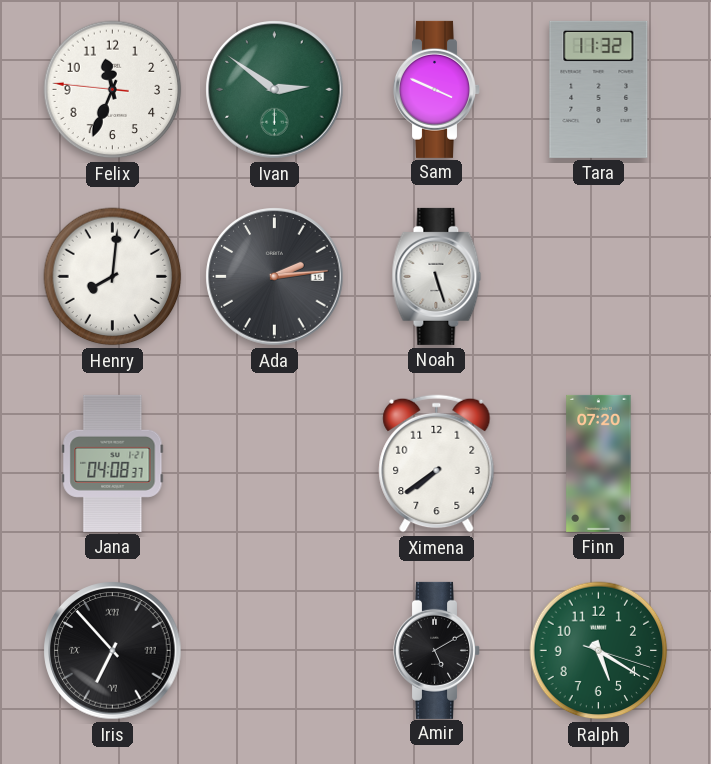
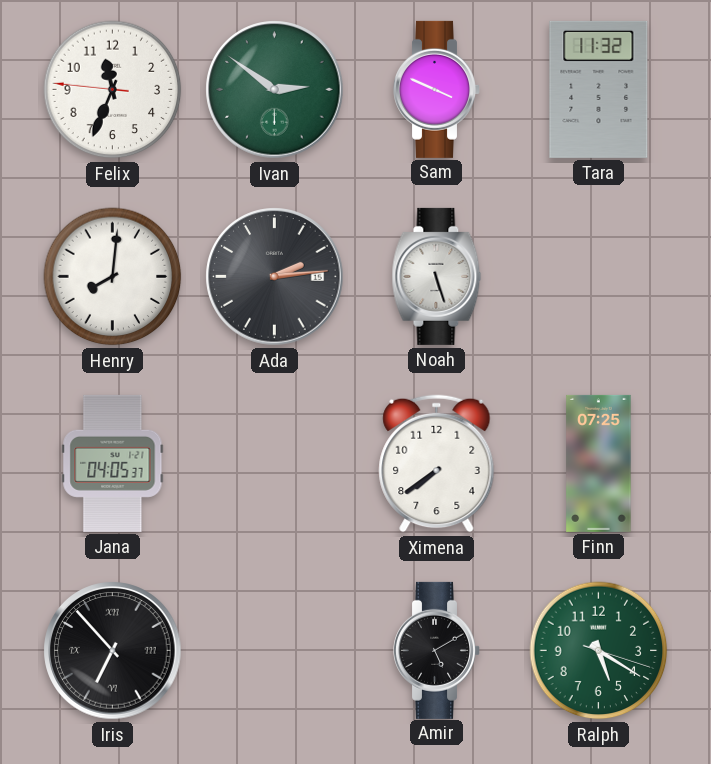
Jana: 04:08 -> 04:05
Finn: 07:20 -> 07:25
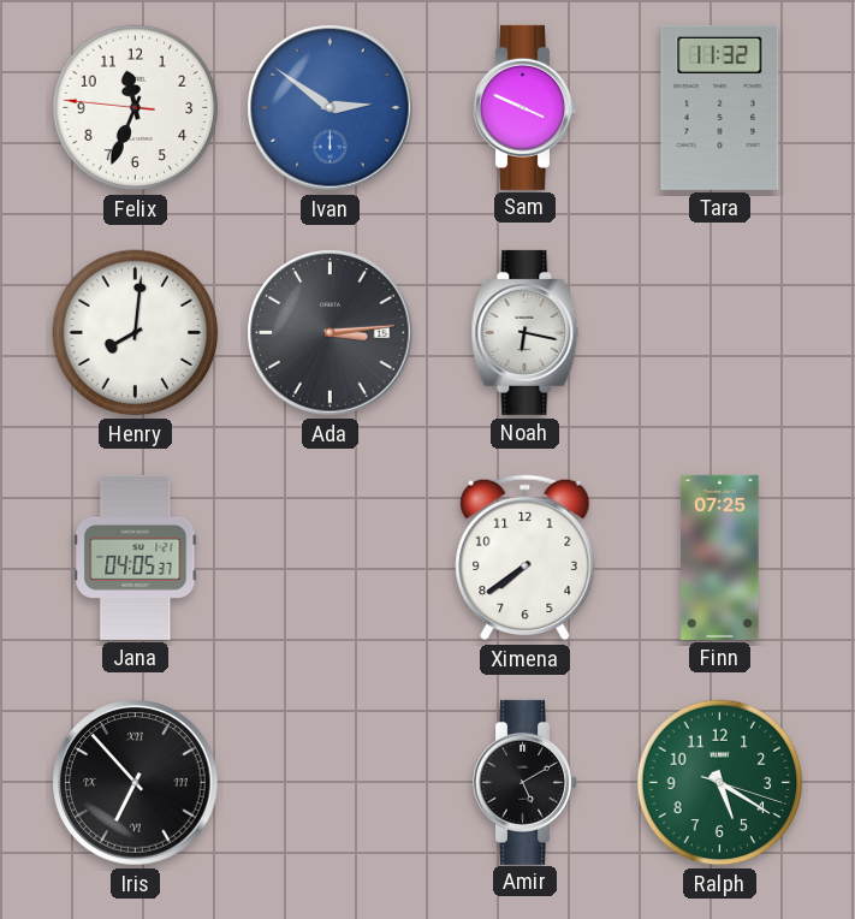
Ivan dial: green -> blue
Ada: 2:14 -> 3:14
Noah: 5:27 -> 6:17
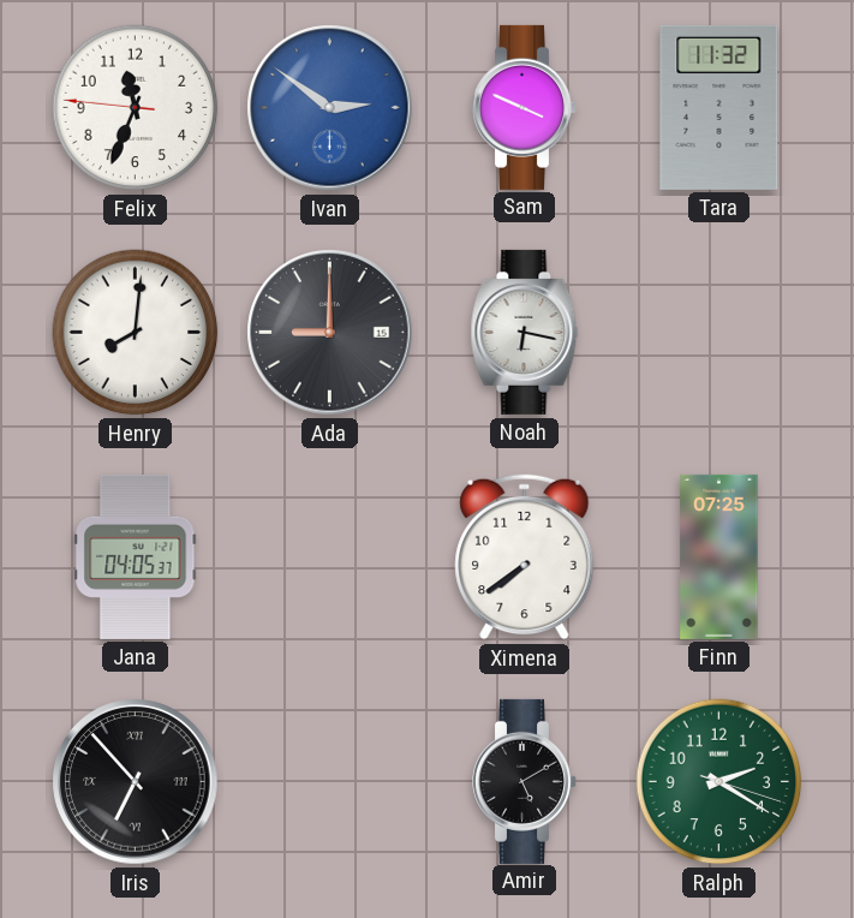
Ada: 3:14 -> 9:00
Ralph: 5:20 -> 2:20
